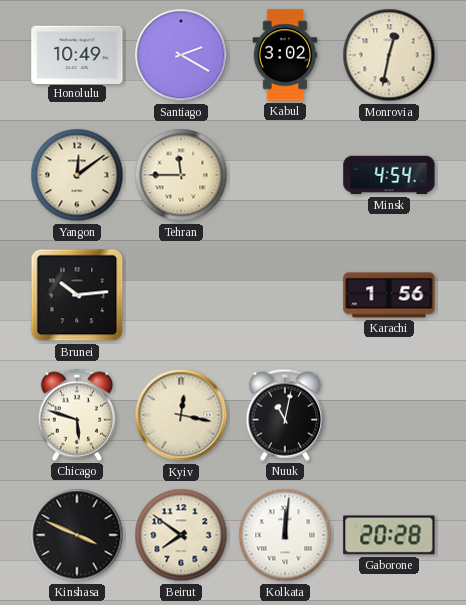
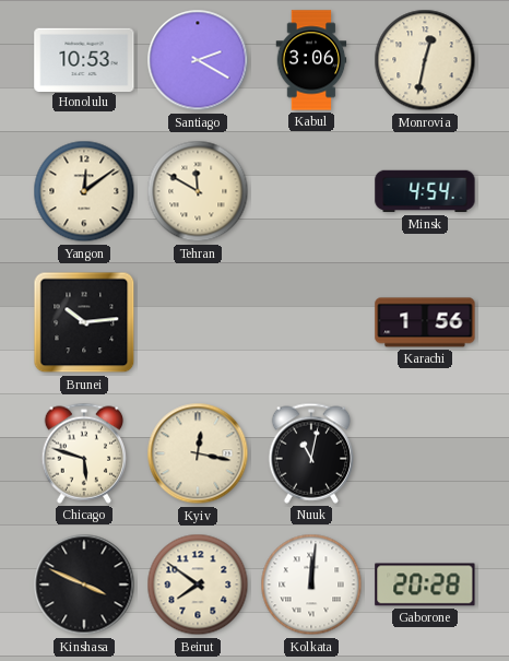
Honolulu: 10:49 -> 10:53
Kabul: 3:02 -> 3:06
Tehran: 11:45 -> 11:50
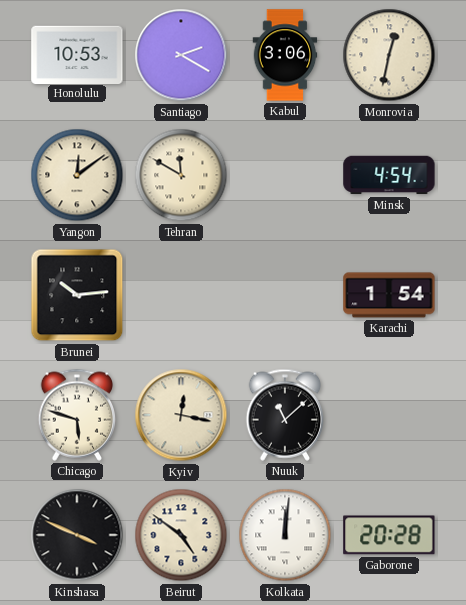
Karachi: 1:56 -> 1:54
Nuuk: 11:02 -> 11:08
Beirut: 7:51 -> 4:51
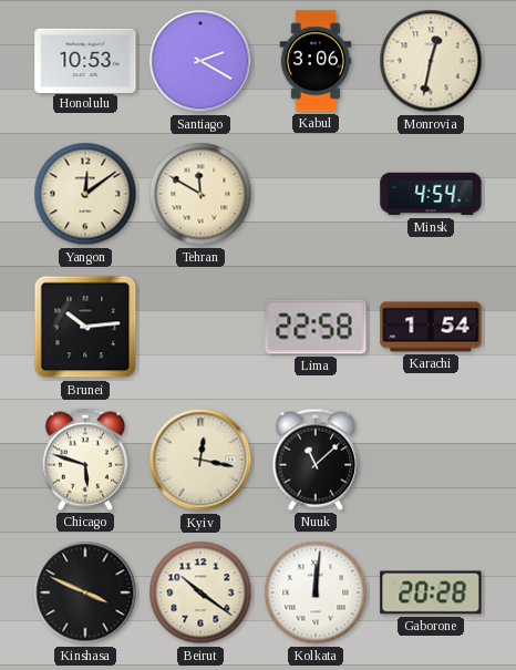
Lima: none -> 22:58
Beirut: 4:51 -> 10:21
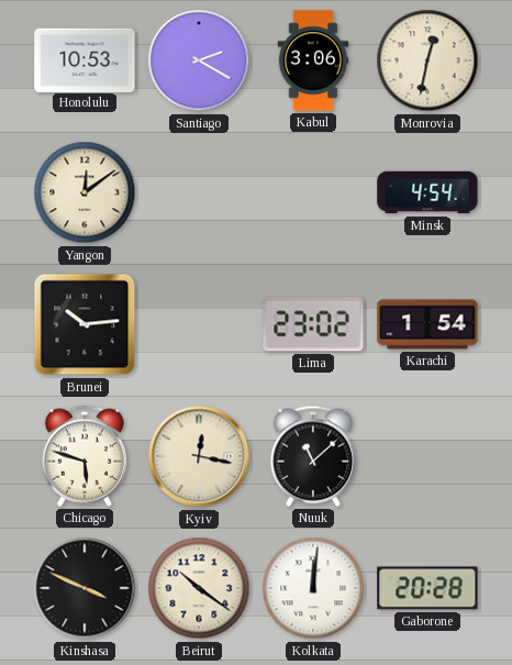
Tehran: 11:50 -> none
Lima: 22:58 -> 23:02
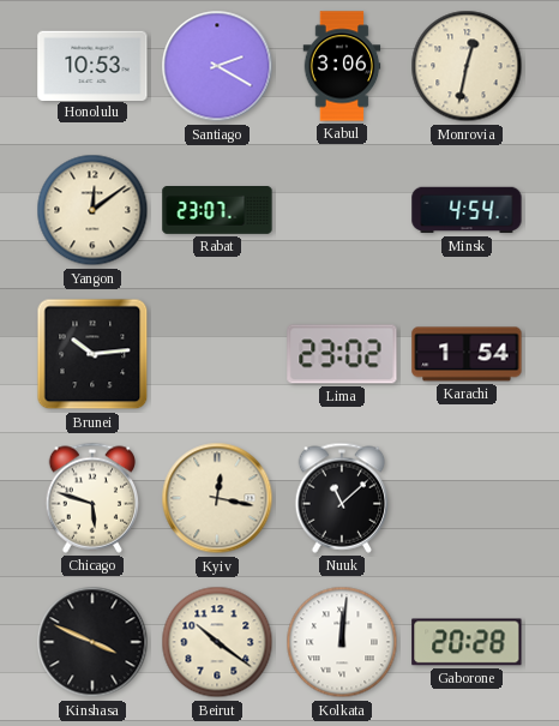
Rabat: none -> 23:07
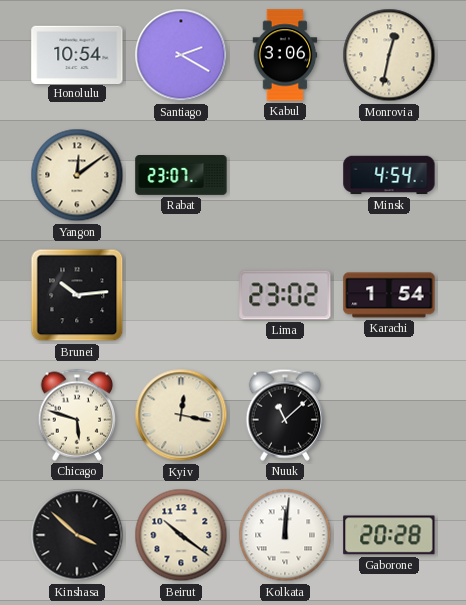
Honolulu: 10:53 -> 10:54
Kinshasa: 3:49 -> 3:52
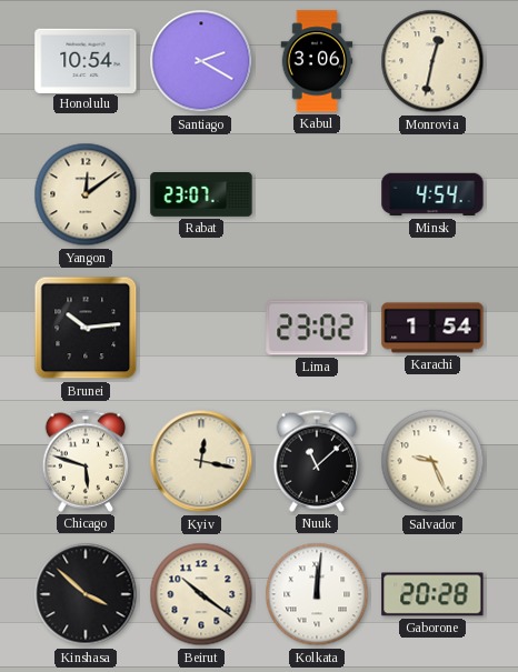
Salvador: none -> 9:26
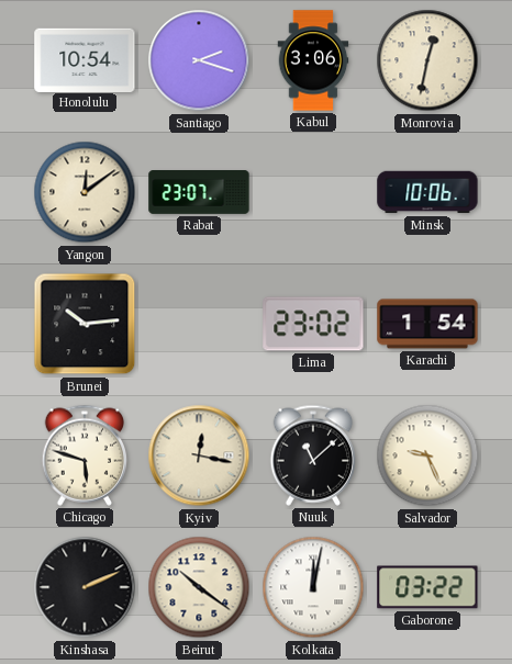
Santiago: 2:20 -> 2:18
Minsk: 4:54 -> 10:06
Kinshasa: 3:52 -> 2:11
Kolkata: 12:01 -> 12:02
Gaborone: 20:28 -> 03:22
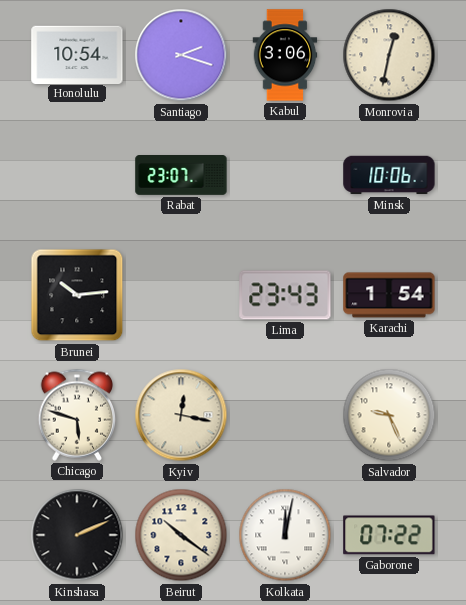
Yangon: 12:09 -> none
Lima: 23:02 -> 23:43
Nuuk: 11:08 -> none
Gaborone: 03:22 -> 07:22
